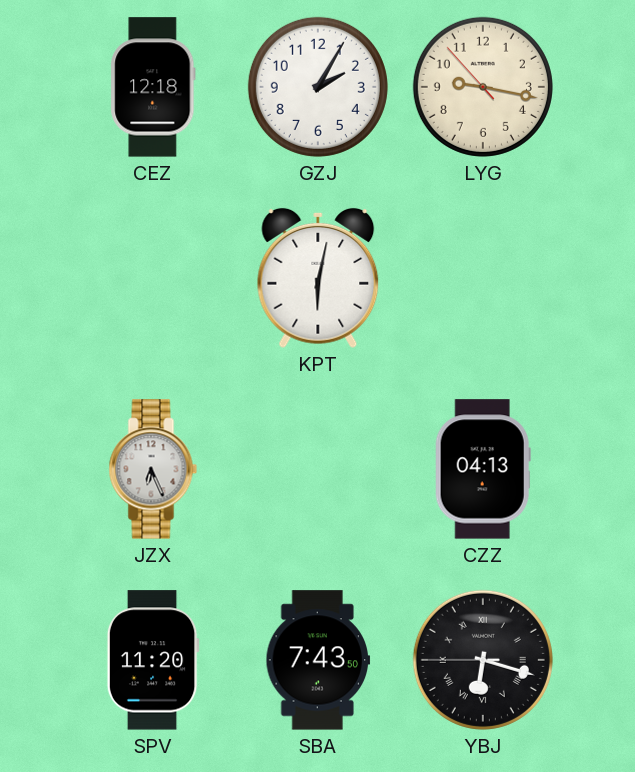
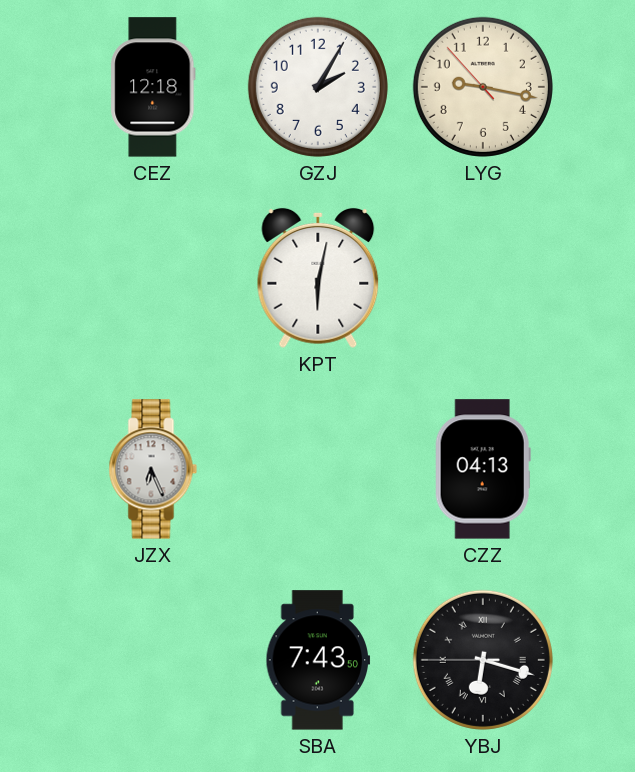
SPV: 11:20 -> none
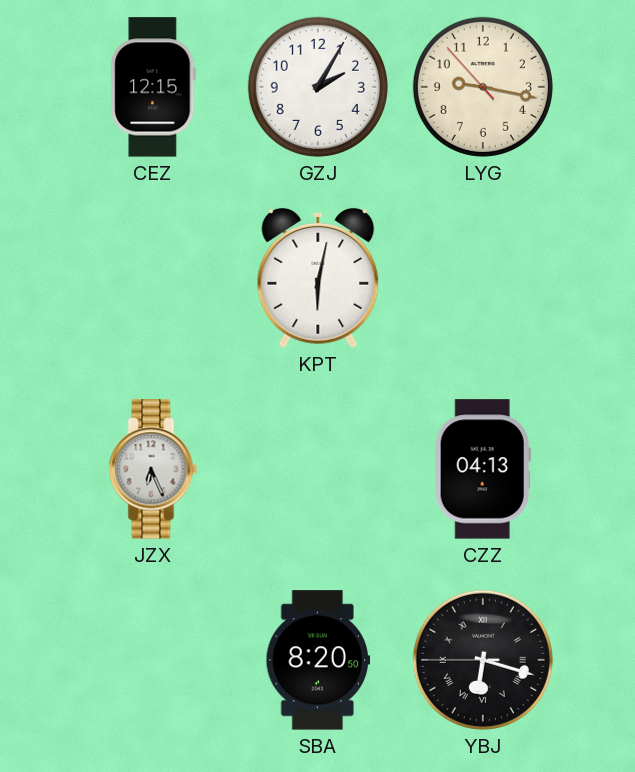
CEZ: 12:18 -> 12:15
SBA: 7:43 -> 8:20
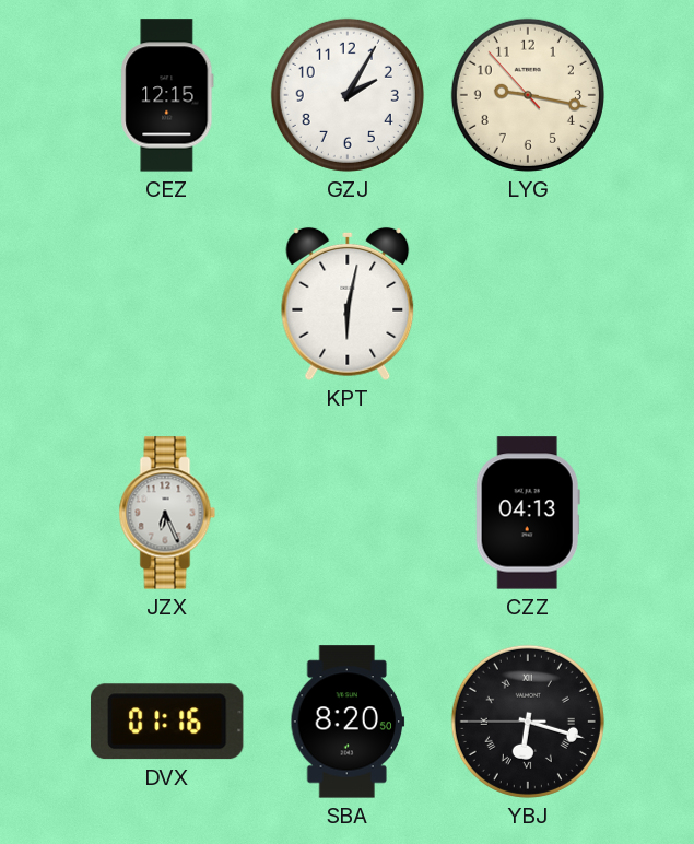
DVX: none -> 01:16
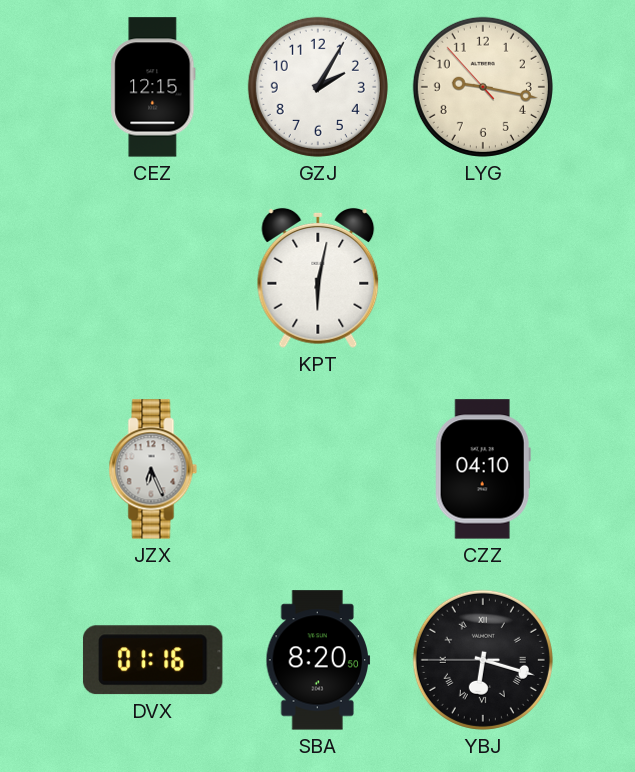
CZZ: 04:13 -> 04:10
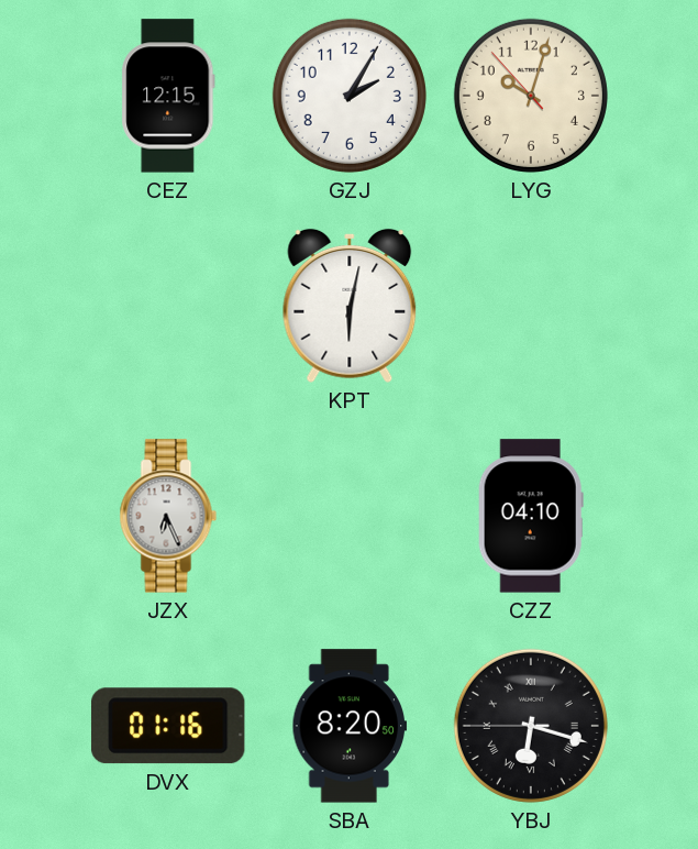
LYG: 9:16 -> 10:02
